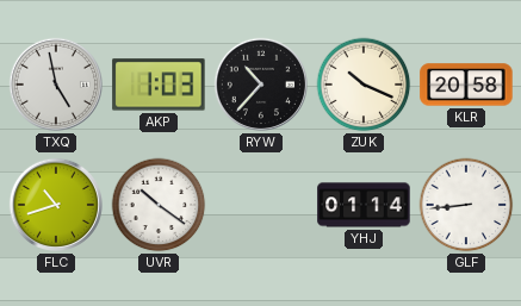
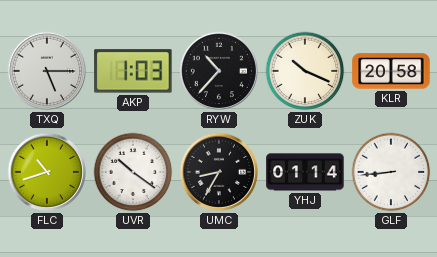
TXQ: 4:58 -> 5:15
UMC: none -> 8:35
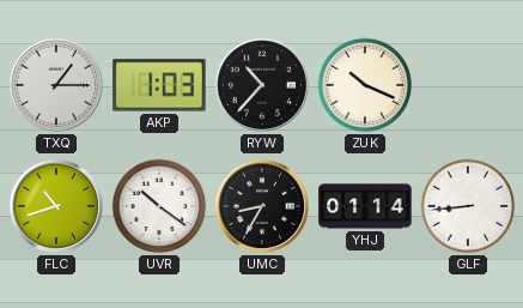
TXQ: 5:15 -> 1:15
KLR: 20:58 -> none
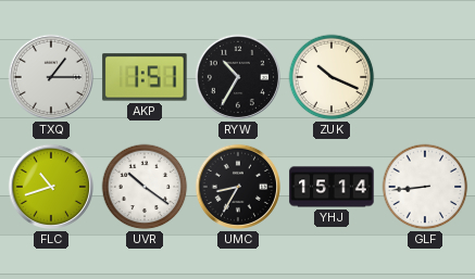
AKP: 1:03 -> 1:51
RYW: 10:37 -> 10:35
YHJ: 01:14 -> 15:14
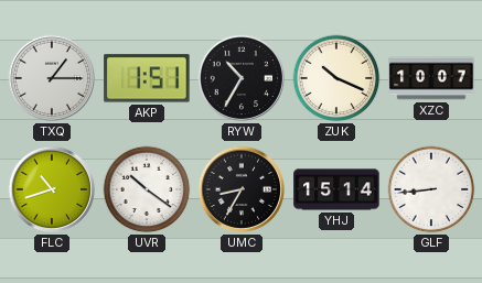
XZC: none -> 10:07
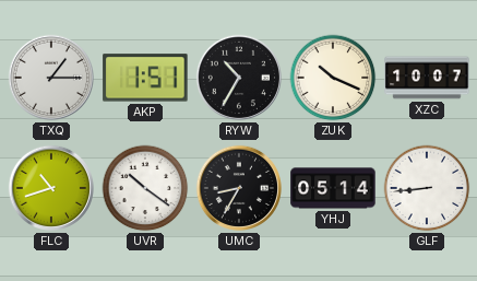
YHJ: 15:14 -> 05:14
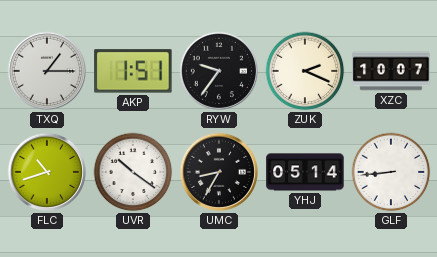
RYW: 10:35 -> 9:36
ZUK: 10:19 -> 2:19
